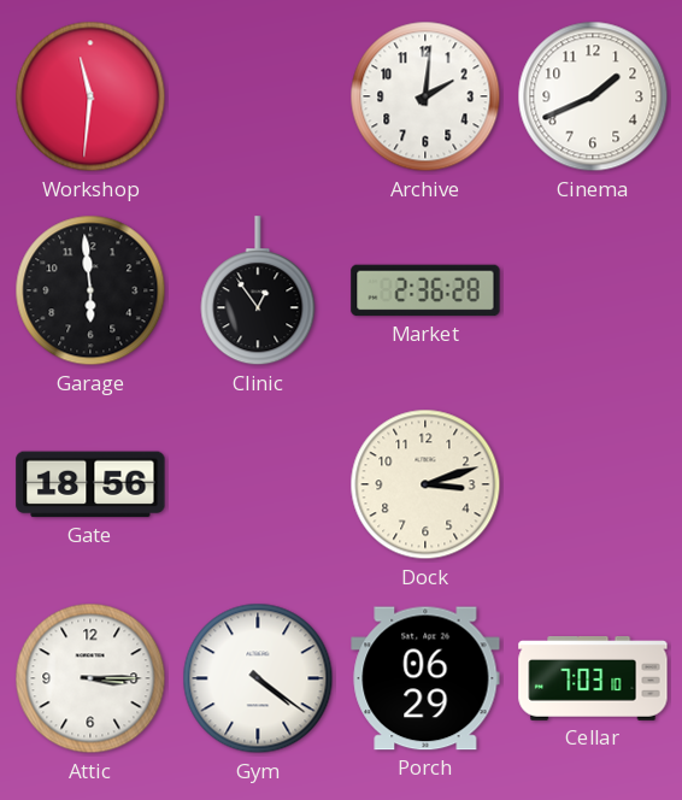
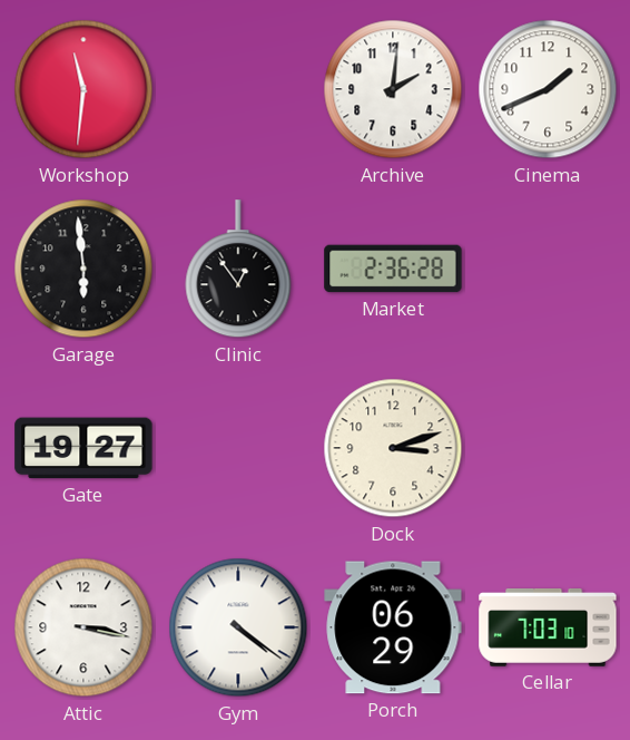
Gate: 18:56 -> 19:27
Attic: 3:15 -> 3:17
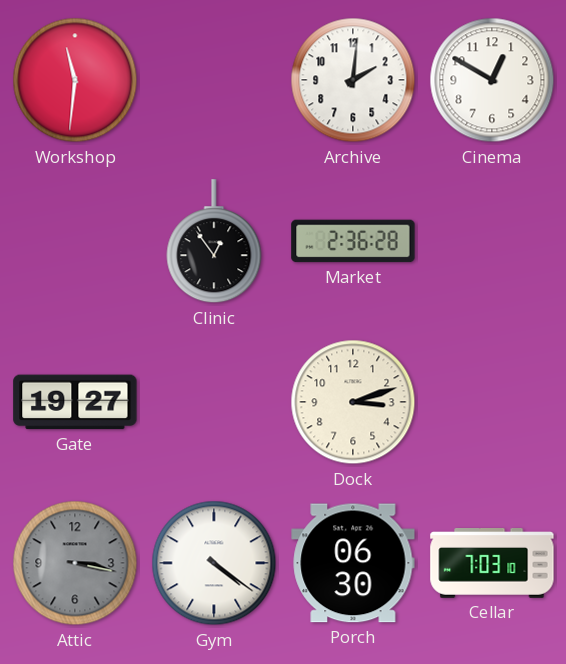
Cinema: 1:41 -> 12:50
Garage: 5:59 -> none
Attic dial: white -> grey
Porch: 06:29 -> 06:30
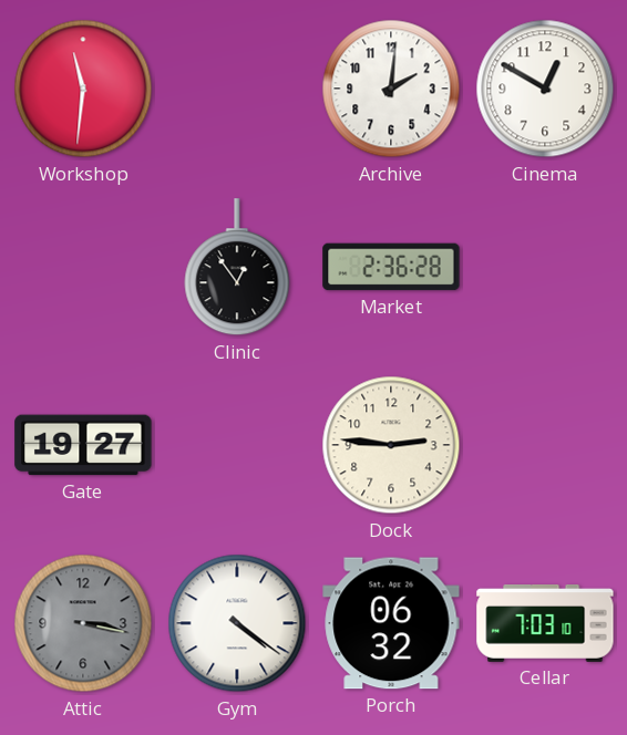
Dock: 3:12 -> 2:46
Porch: 06:30 -> 06:32
